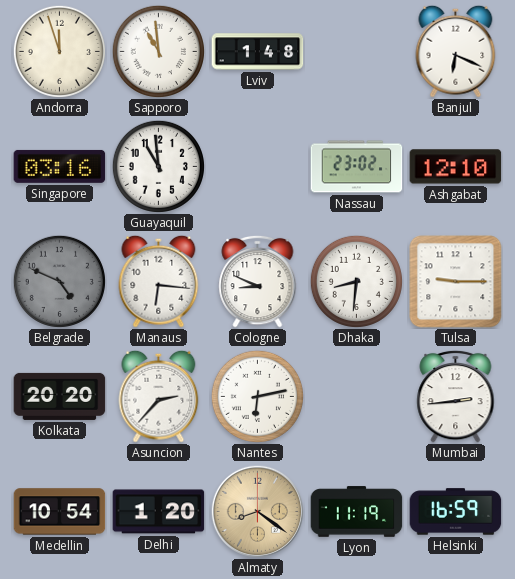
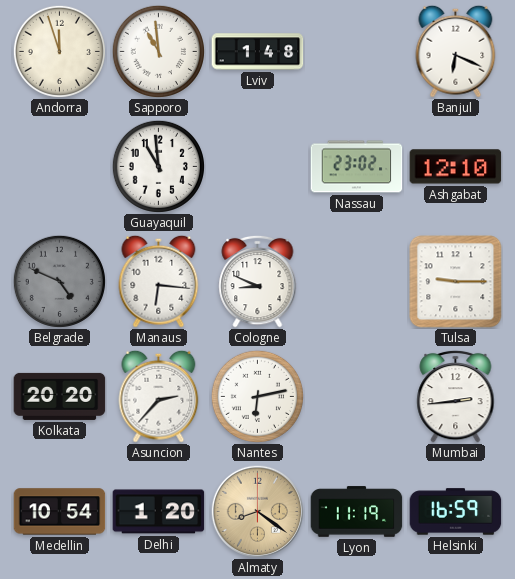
Singapore: 03:16 -> none
Dhaka: 8:31 -> none
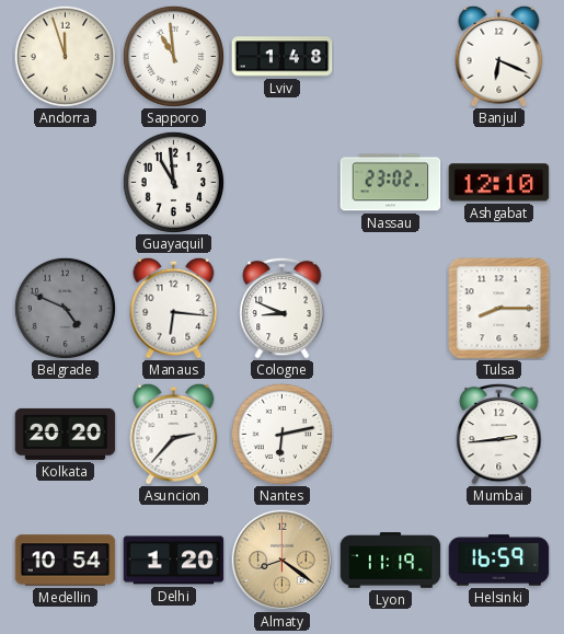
Tulsa: 9:15 -> 8:15
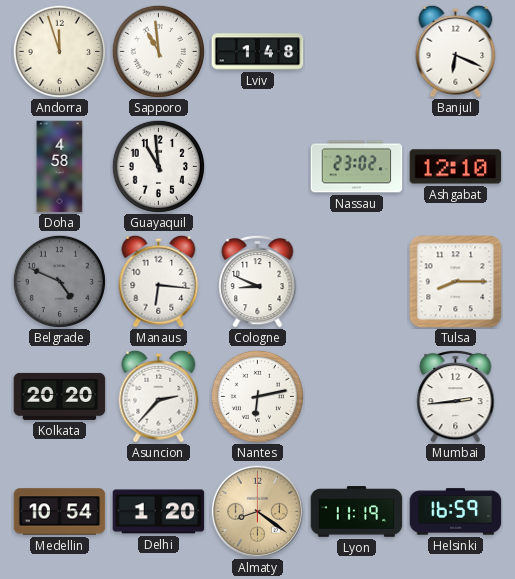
Doha: none -> 4:58
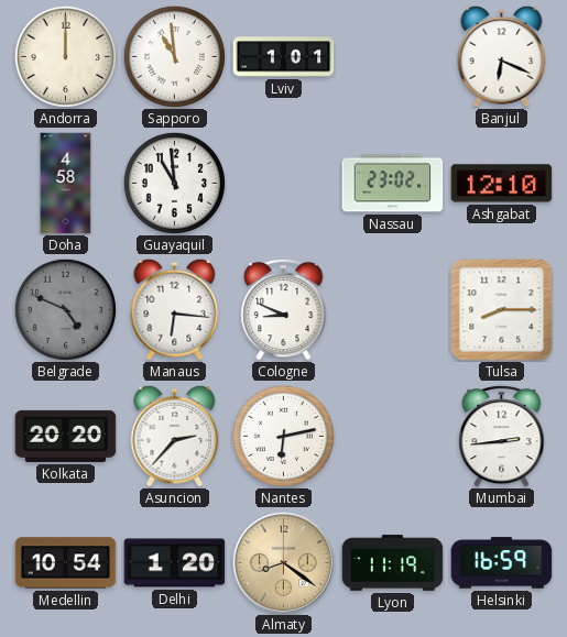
Andorra: 11:57 -> 12:00
Lviv: 1:48 -> 1:01
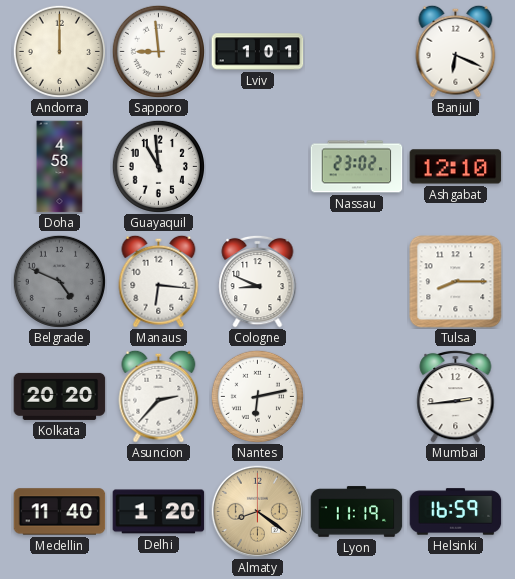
Sapporo: 10:59 -> 8:59
Medellin: 10:54 -> 11:40
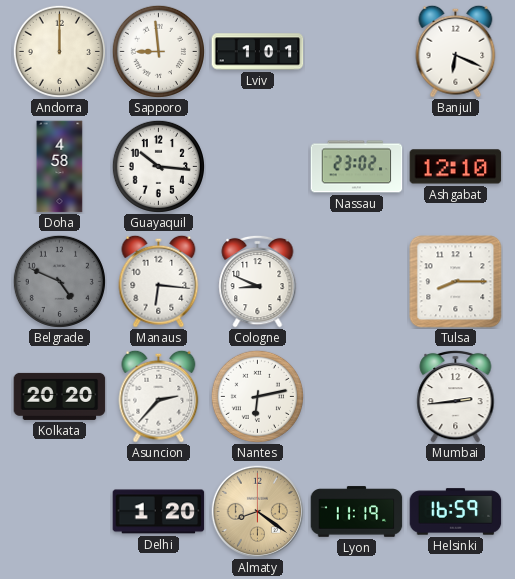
Guayaquil: 10:59 -> 10:16
Medellin: 11:40 -> none
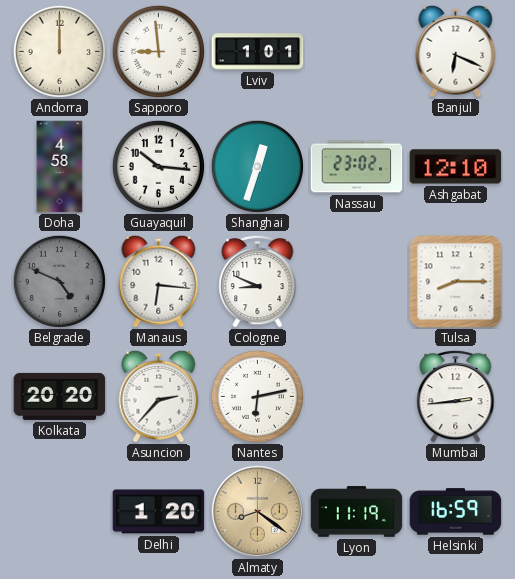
Shanghai: none -> 12:33
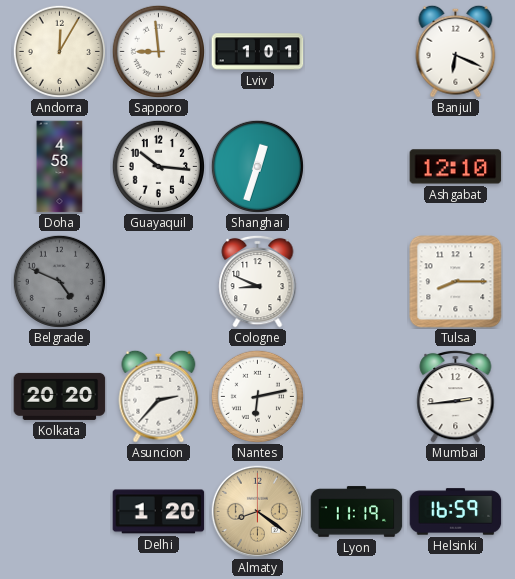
Andorra: 12:00 -> 12:05
Nassau: 23:02 -> none
Manaus: 6:16 -> none
